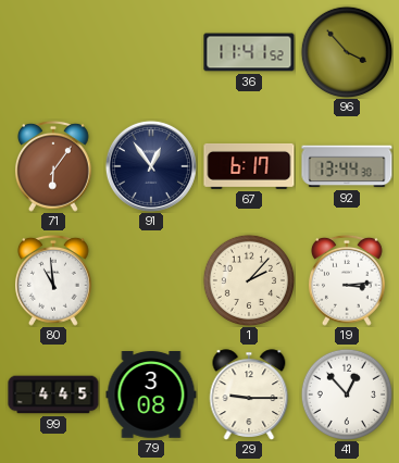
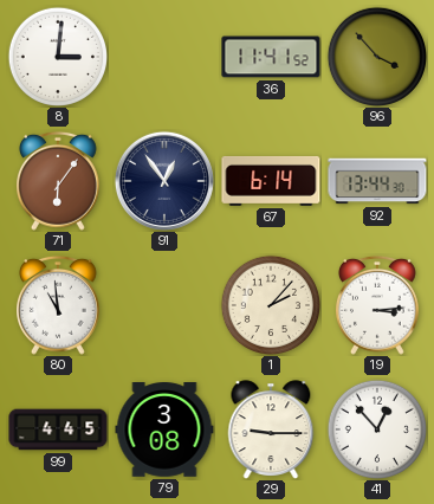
8: none -> 3:01
67: 6:17 -> 6:14
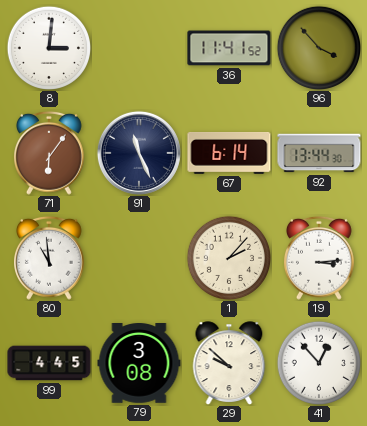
91: 12:54 -> 11:26
29: 9:15 -> 9:52
